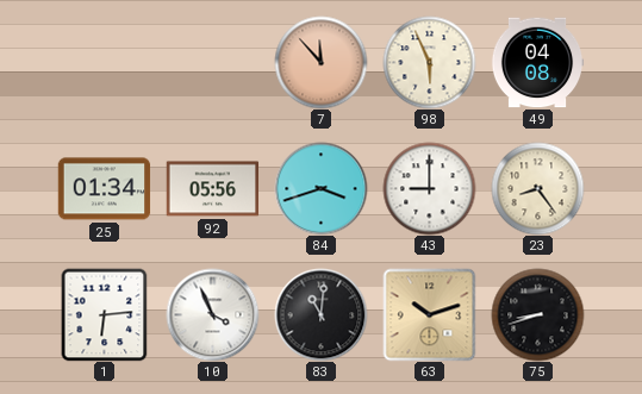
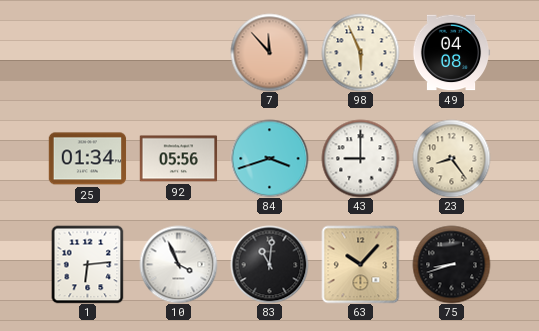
63: 10:12 -> 10:07
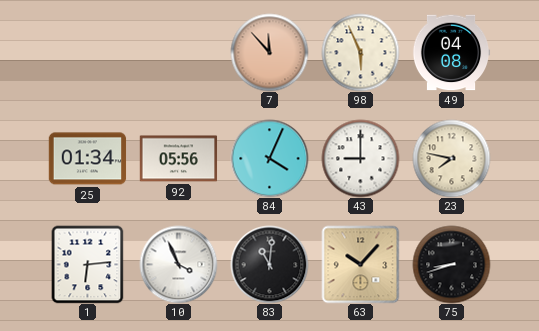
84: 3:42 -> 4:04
23: 8:24 -> 7:47
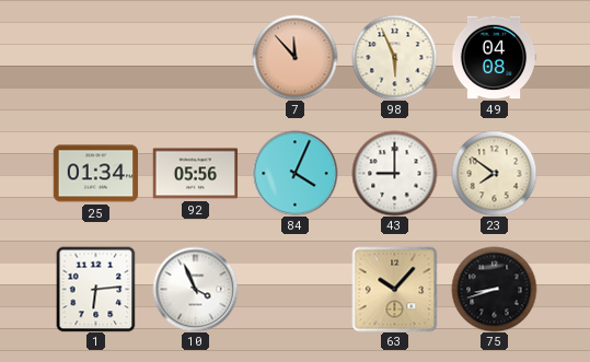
23: 7:47 -> 7:51
83: 11:01 -> none
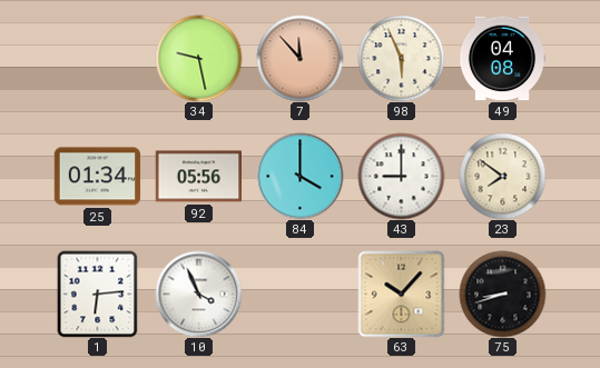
34: none -> 9:28
84: 4:04 -> 4:00
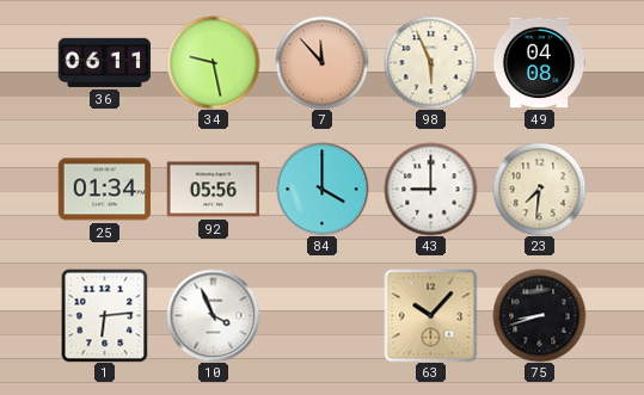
36: none -> 06:11
23: 7:51 -> 7:31
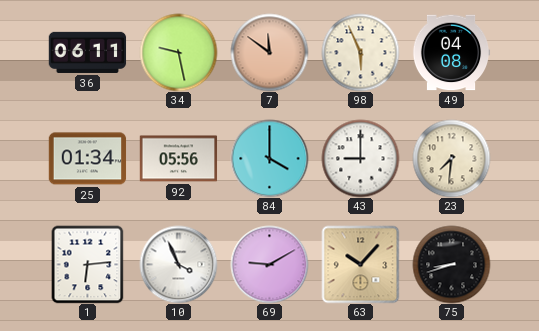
7: 11:53 -> 11:51
69: none -> 9:10
